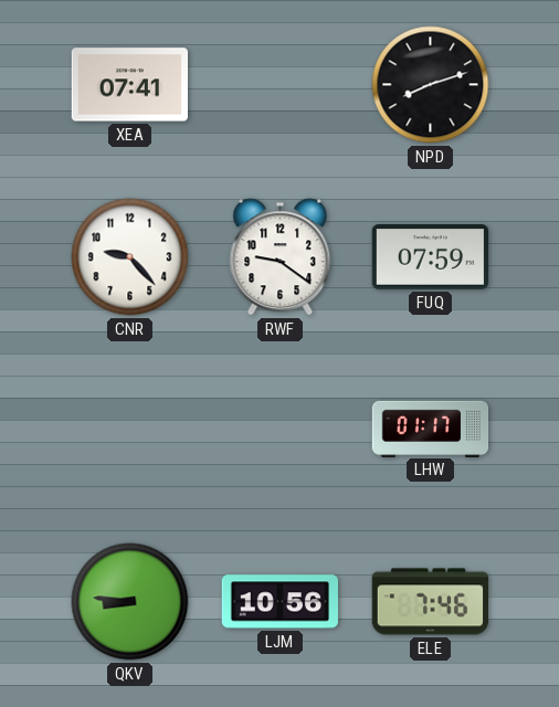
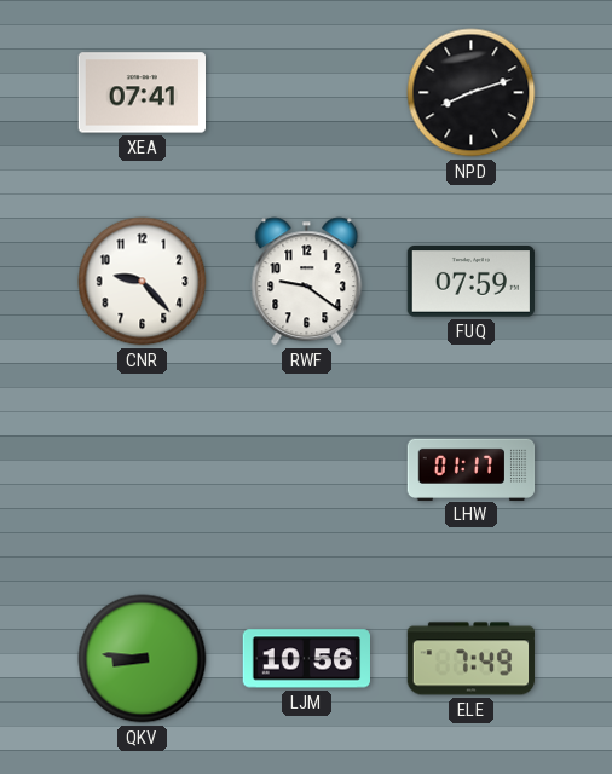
ELE: 7:46 -> 7:49
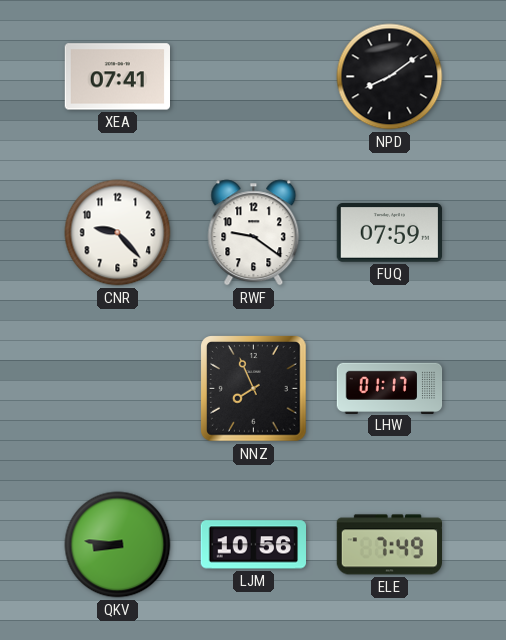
NPD: 8:12 -> 8:09
NNZ: none -> 7:56
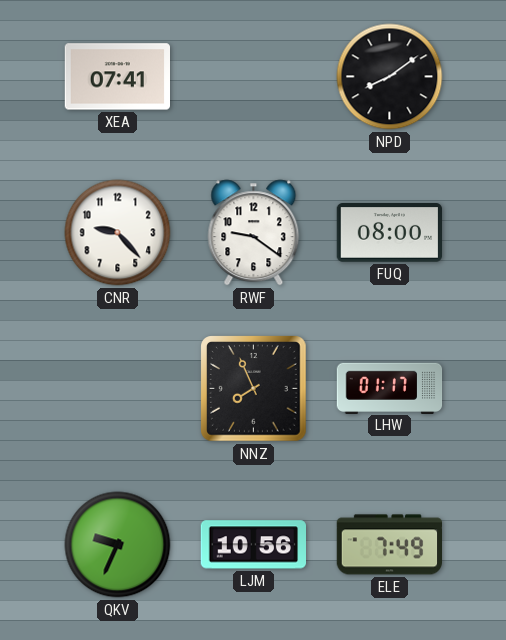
FUQ: 07:59 -> 08:00
QKV: 8:46 -> 9:34
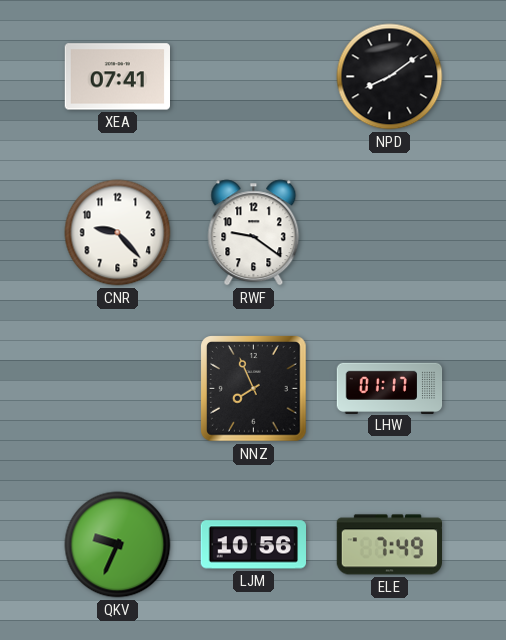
FUQ: 08:00 -> none
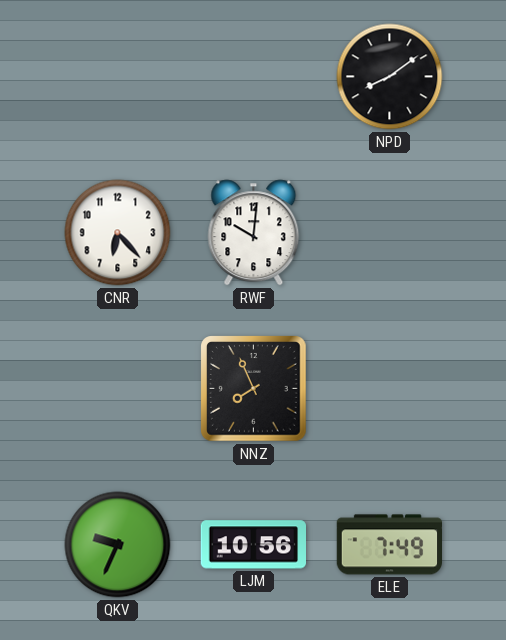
XEA: 07:41 -> none
CNR: 9:23 -> 6:23
RWF: 9:21 -> 10:01
LHW: 01:17 -> none
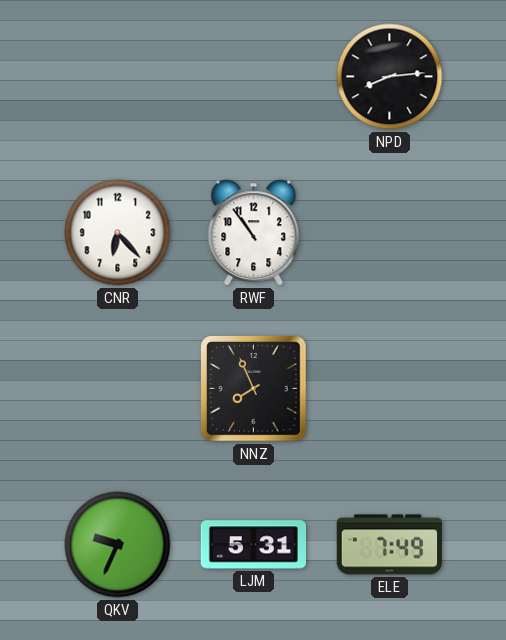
NPD: 8:09 -> 8:14
RWF: 10:01 -> 10:54
LJM: 10:56 -> 5:31
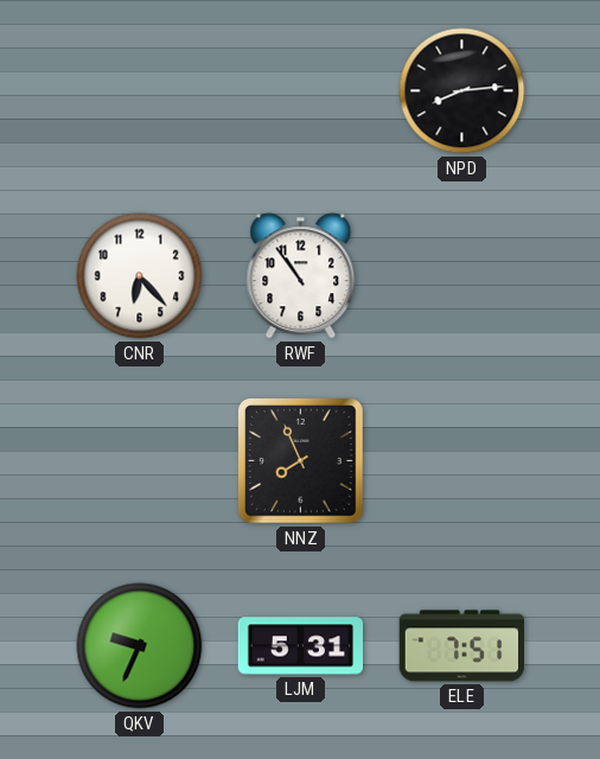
ELE: 7:49 -> 7:51
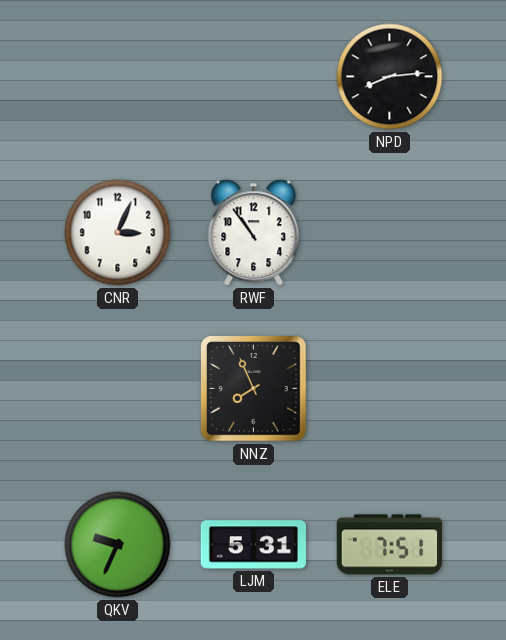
CNR: 6:23 -> 3:04
